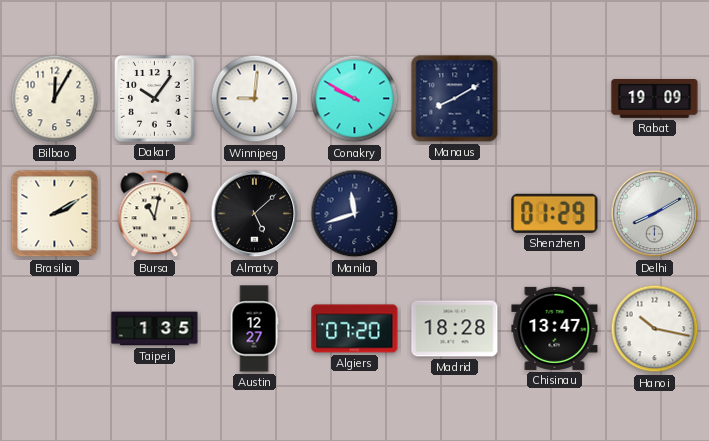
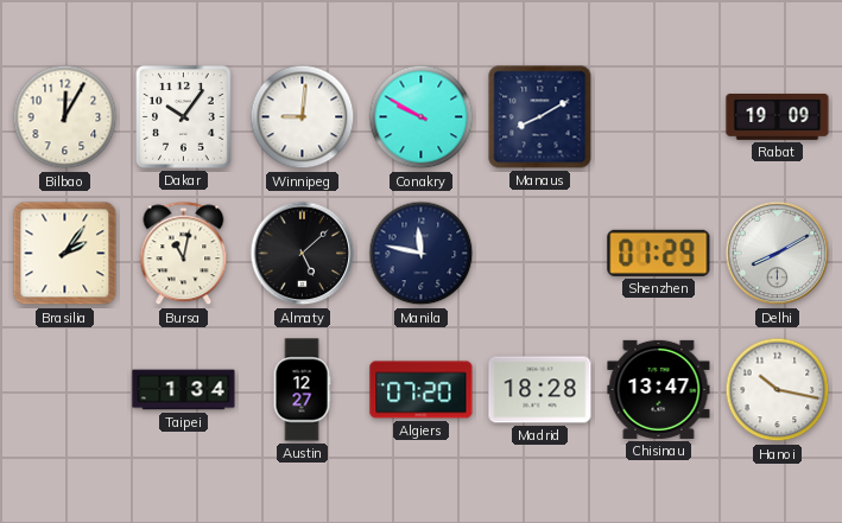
Brasilia: 2:10 -> 2:06
Manila: 11:42 -> 11:47
Taipei: 1:35 -> 1:34
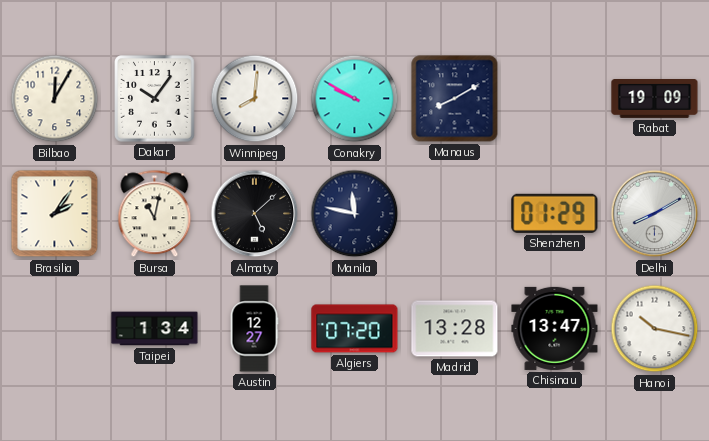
Winnipeg: 9:01 -> 8:01
Madrid: 18:28 -> 13:28
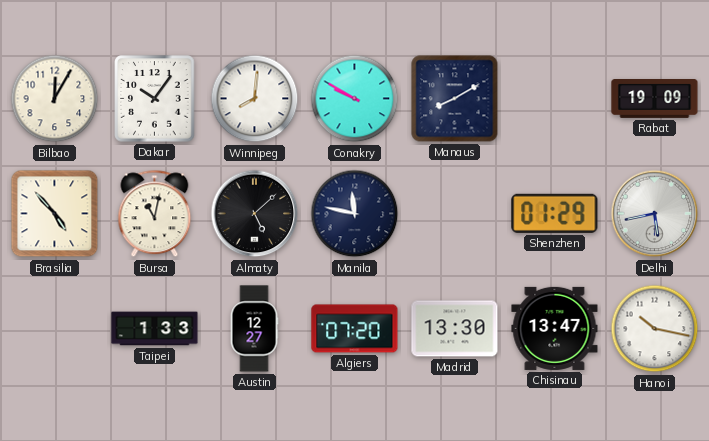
Brasilia: 2:06 -> 4:53
Delhi: 8:10 -> 5:43
Taipei: 1:34 -> 1:33
Madrid: 13:28 -> 13:30
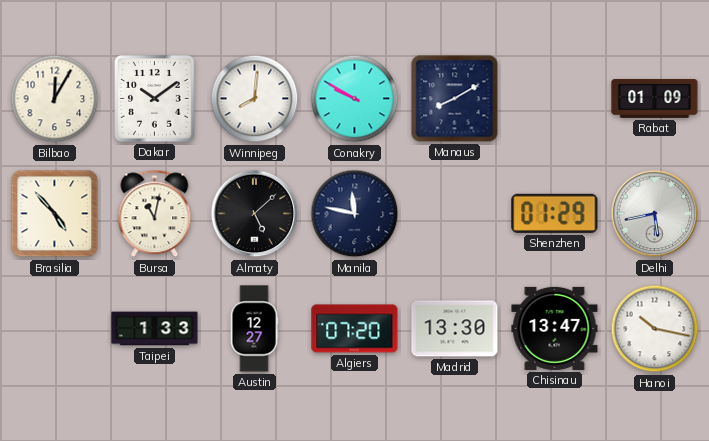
Dakar: 10:06 -> 10:09
Rabat: 19:09 -> 01:09
